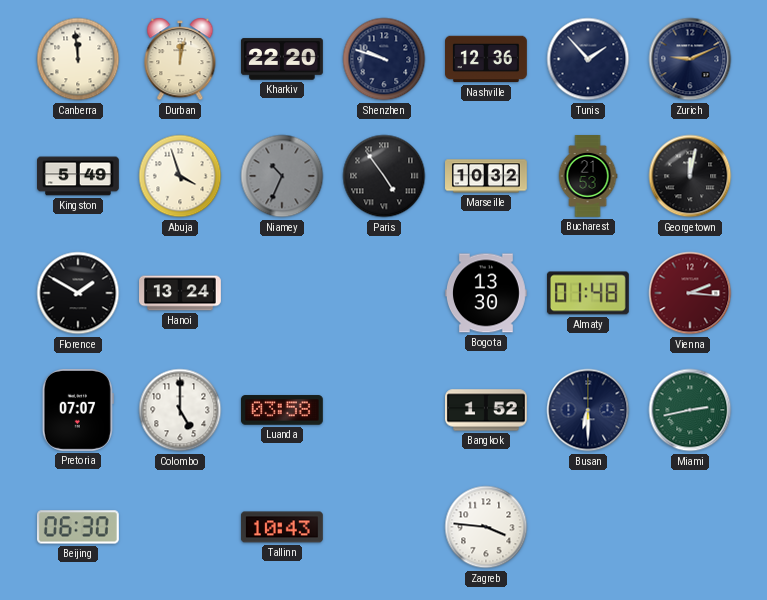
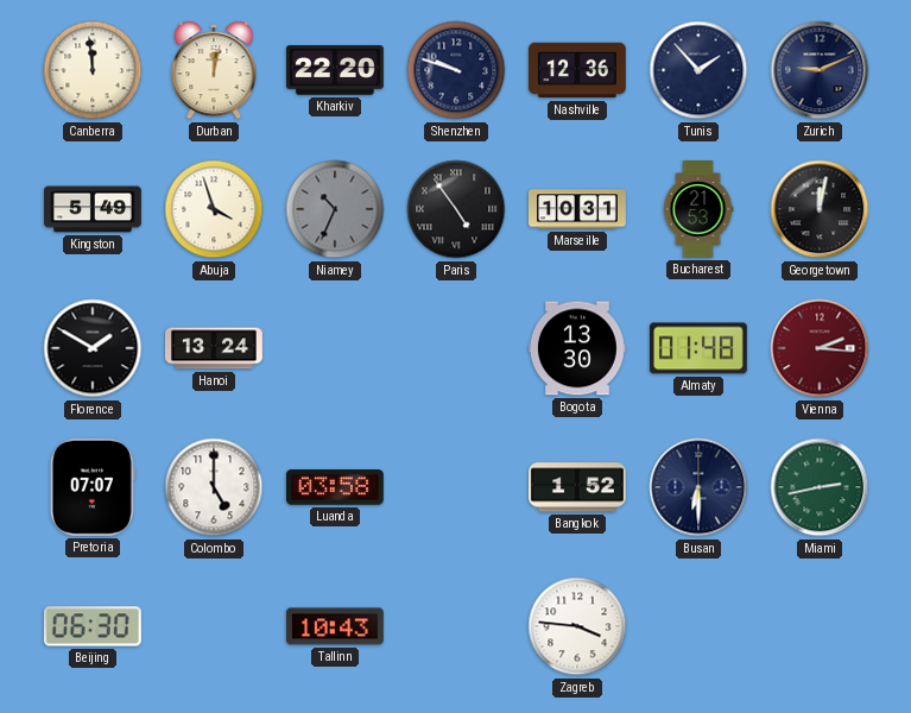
Marseille: 10:32 -> 10:31
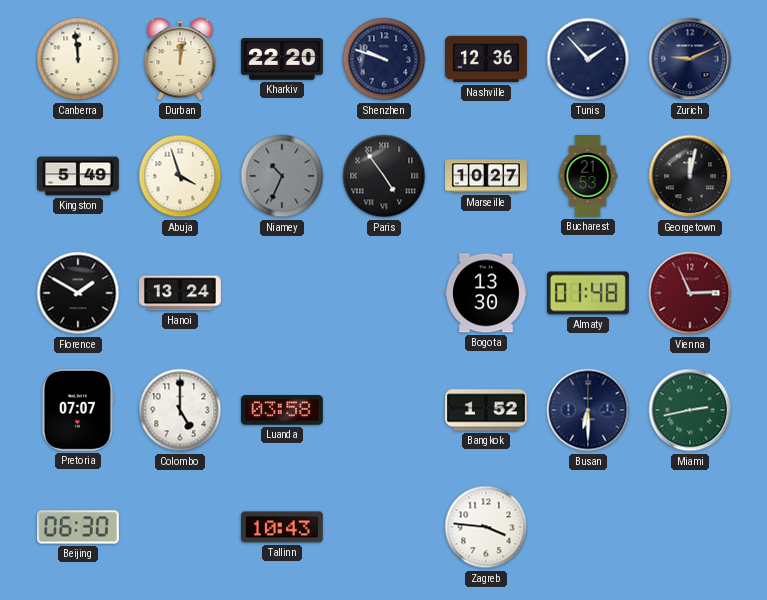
Marseille: 10:31 -> 10:27
Vienna: 2:16 -> 2:56
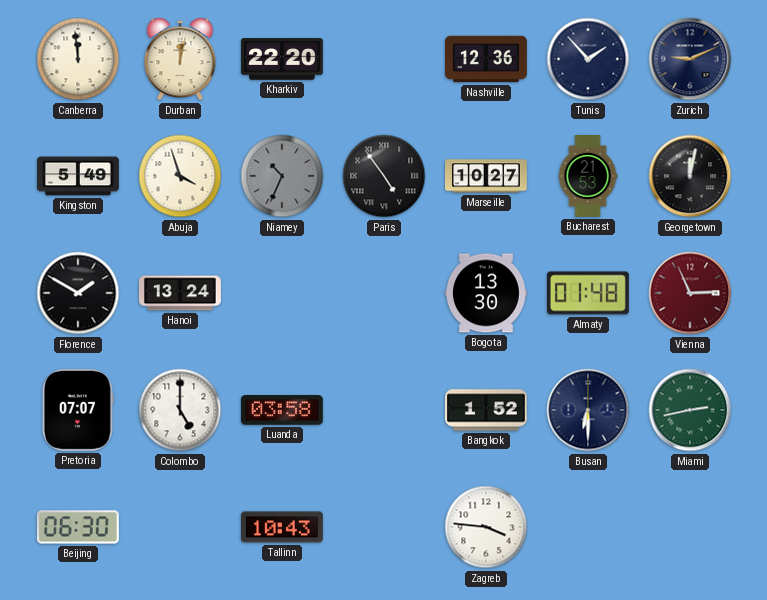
Shenzhen: 9:48 -> none
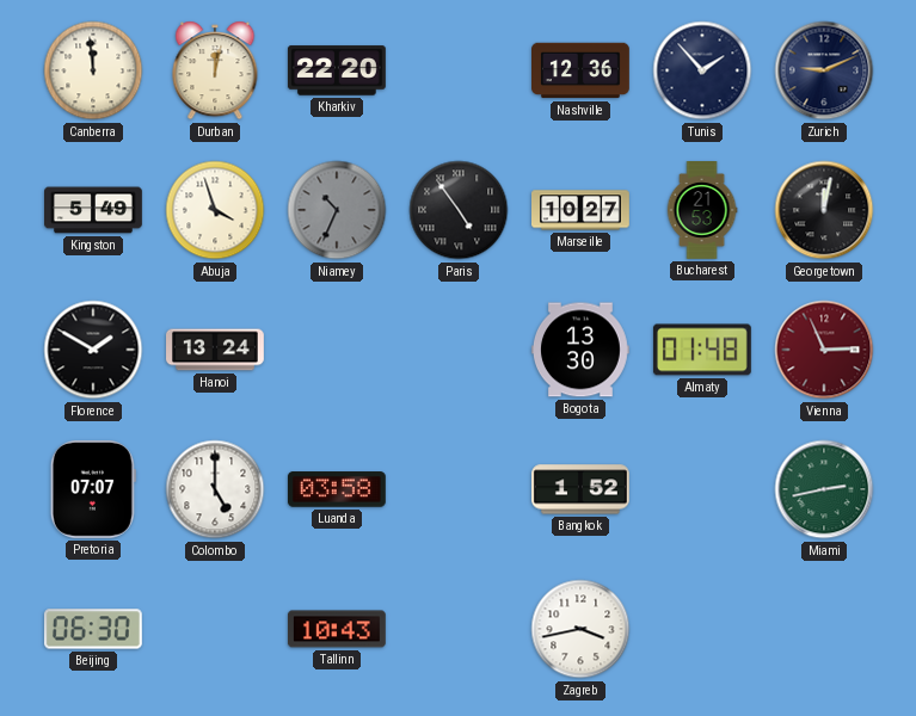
Busan: 6:30 -> none
Zagreb: 3:46 -> 3:43
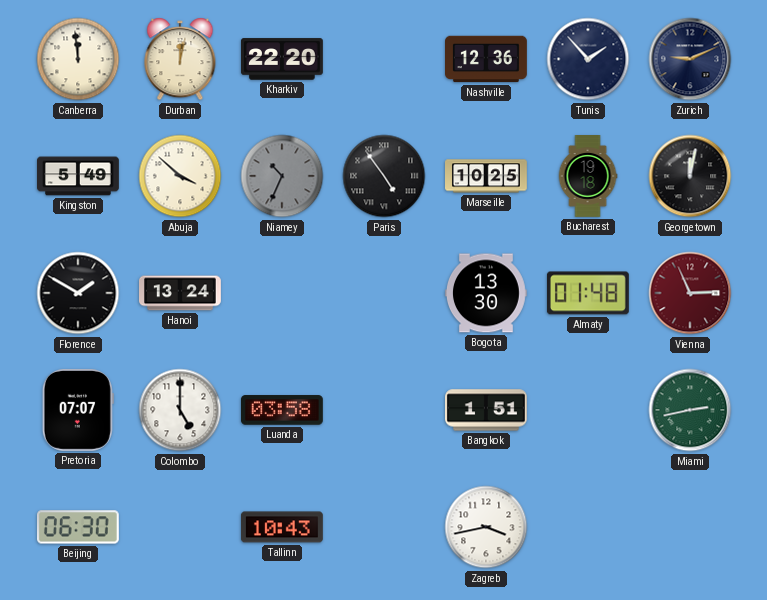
Abuja: 3:57 -> 3:52
Marseille: 10:27 -> 10:25
Bucharest: 21:53 -> 19:18
Bangkok: 1:52 -> 1:51
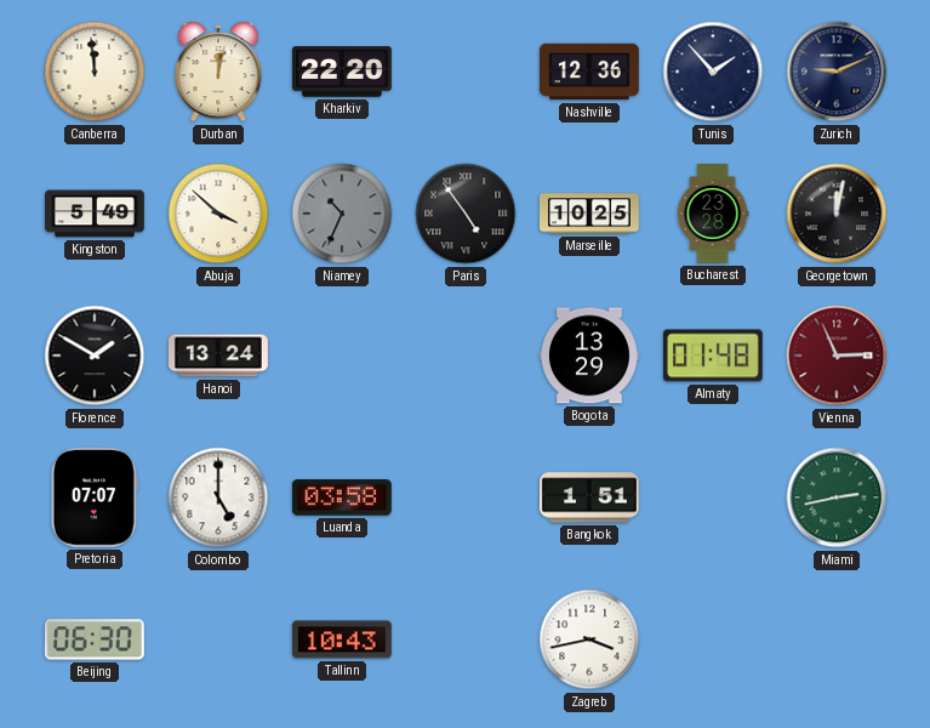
Bucharest: 19:18 -> 23:28
Bogota: 13:30 -> 13:29
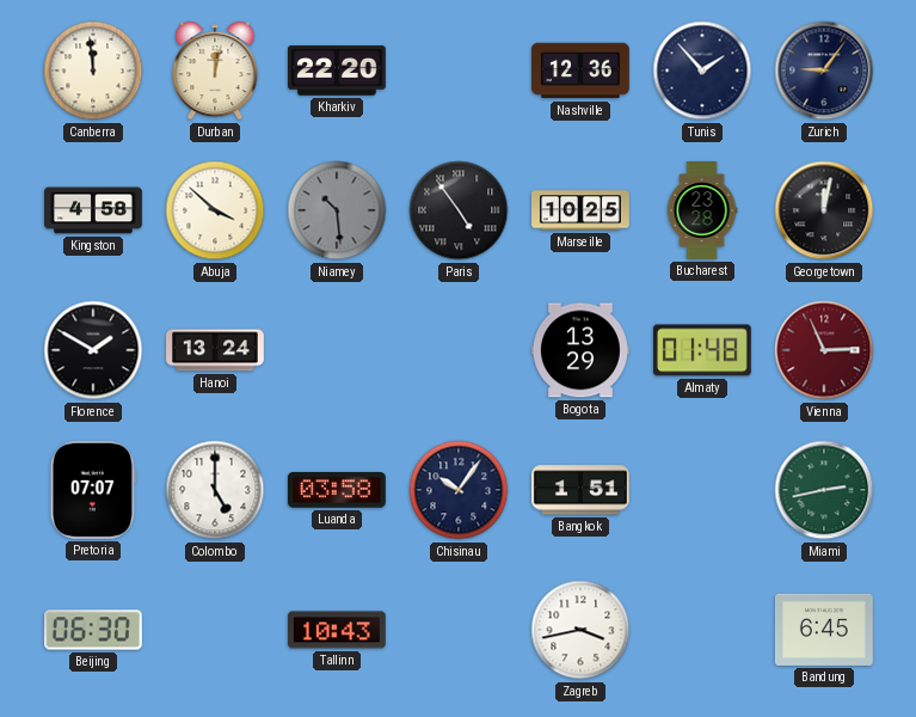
Zurich: 9:11 -> 9:06
Kingston: 5:49 -> 4:58
Niamey: 10:34 -> 10:29
Chisinau: none -> 10:06
Bandung: none -> 6:45
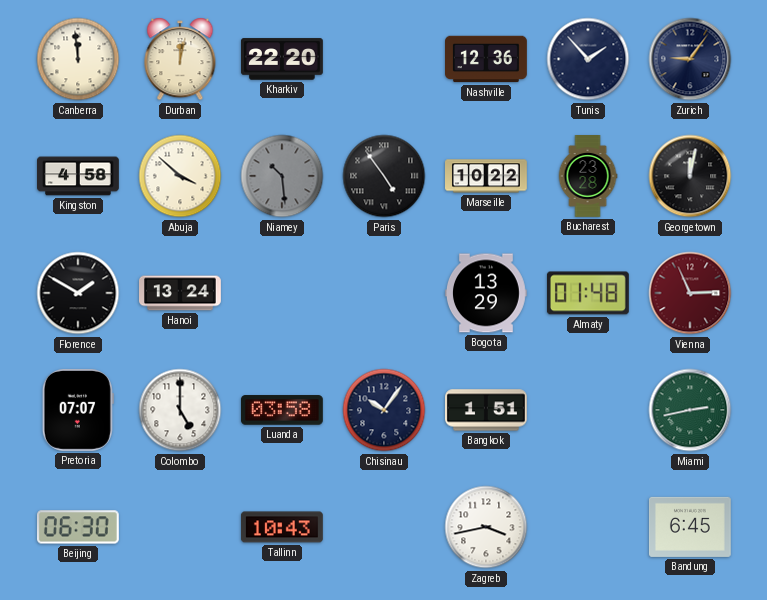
Marseille: 10:25 -> 10:22
